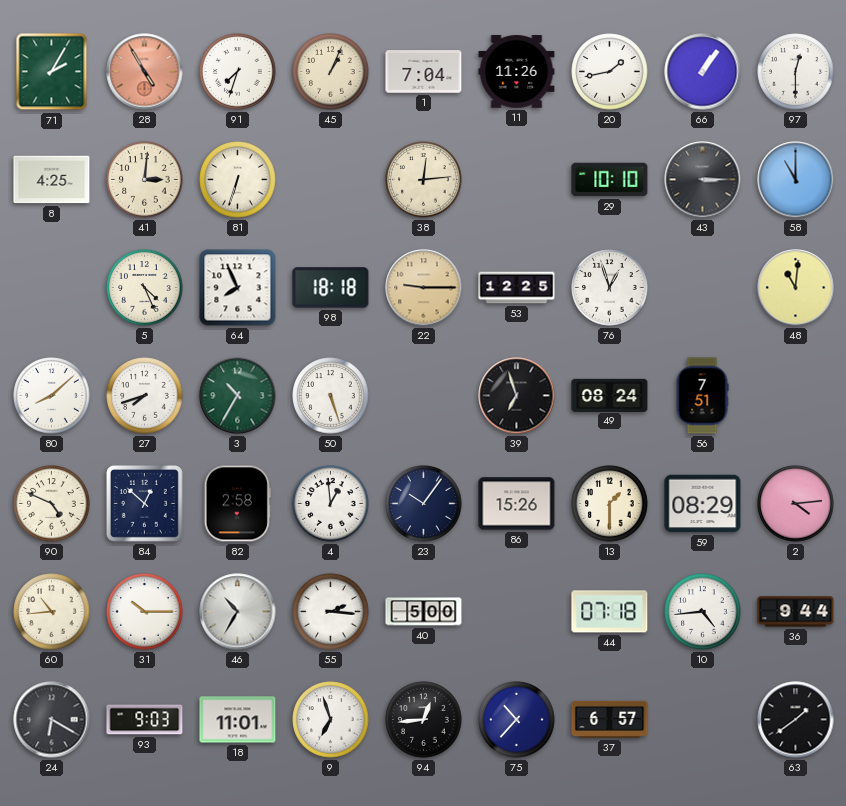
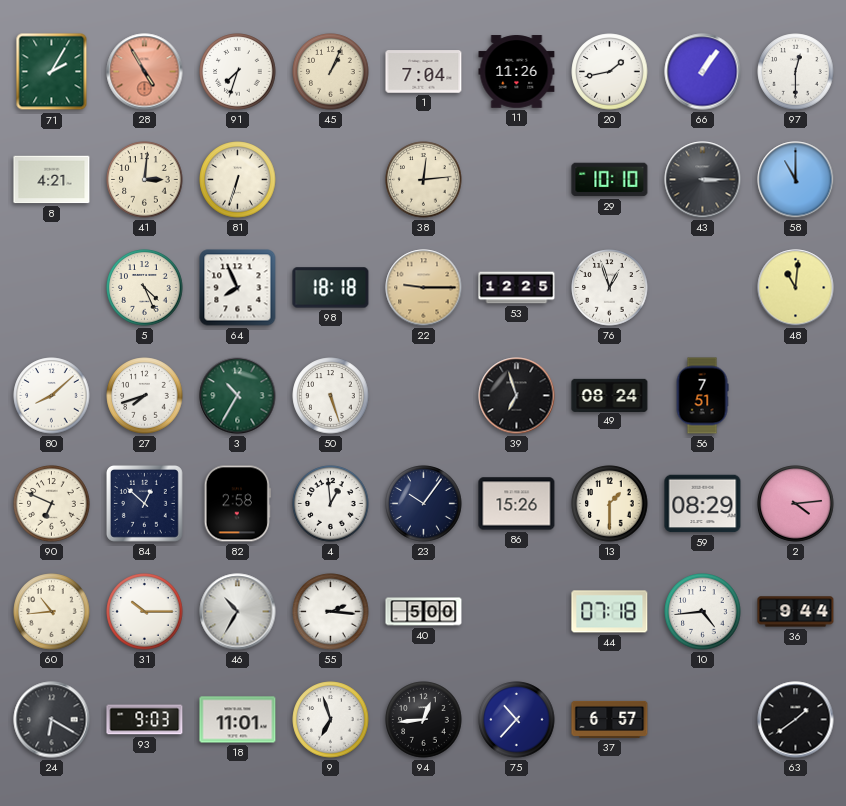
8: 4:25 -> 4:21
90: 4:49 -> 6:49
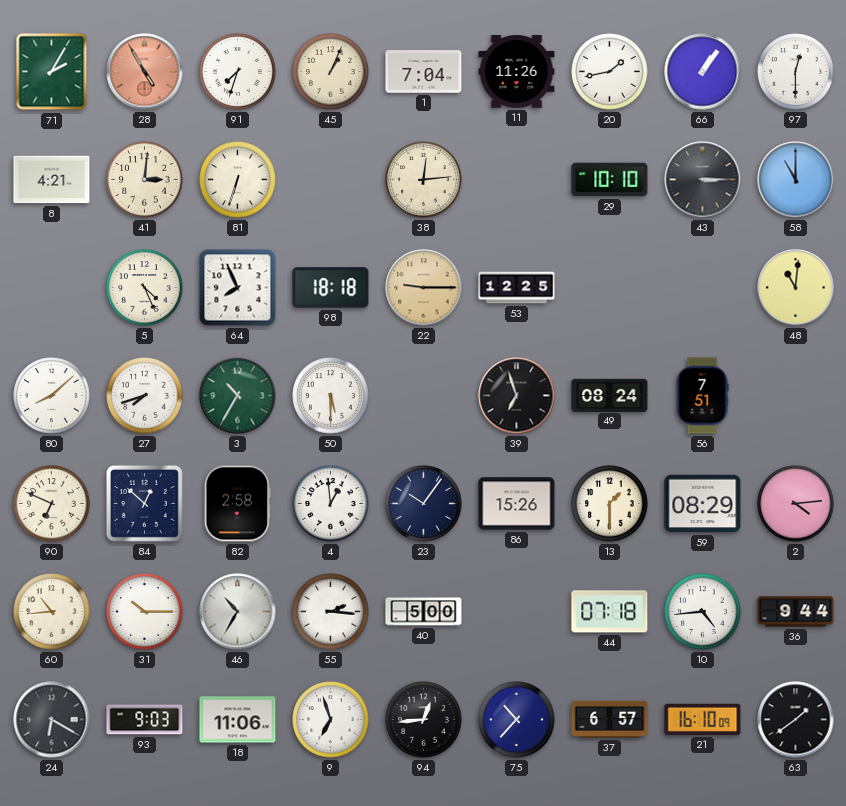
76: 12:57 -> none
50: 5:27 -> 5:30
18: 11:01 -> 11:06
21: none -> 16:10
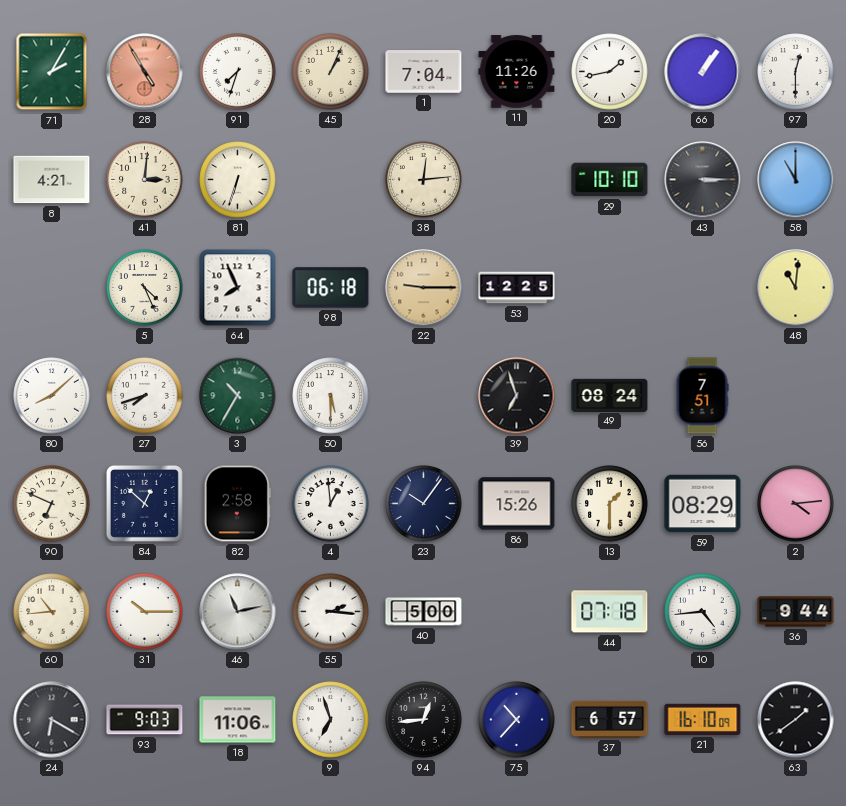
98: 18:18 -> 06:18
46: 10:35 -> 11:13
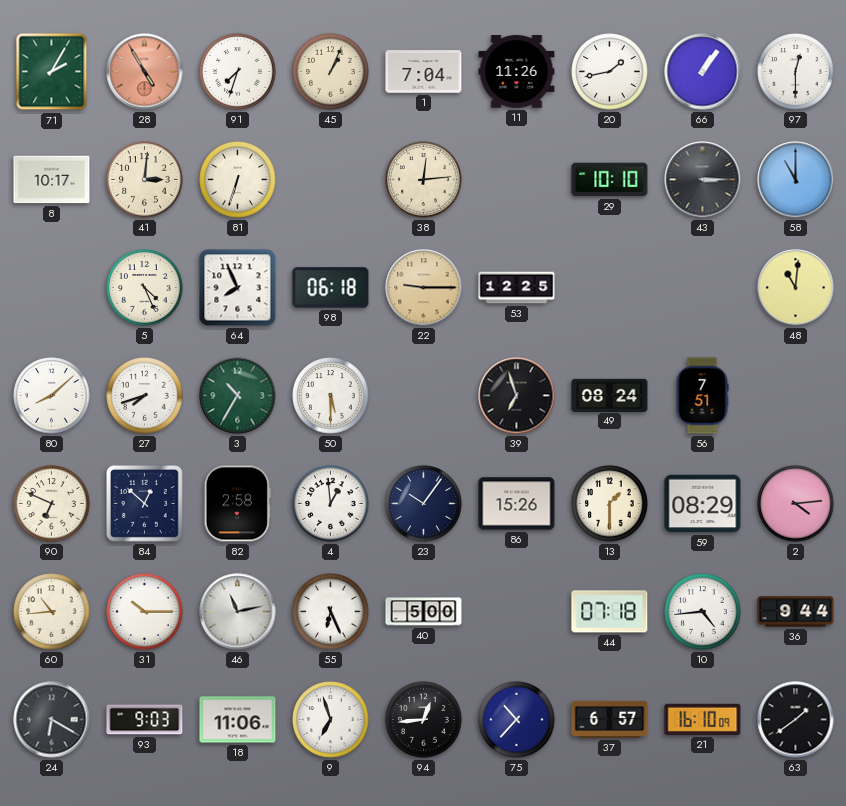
8: 4:21 -> 10:17
55: 2:16 -> 6:26
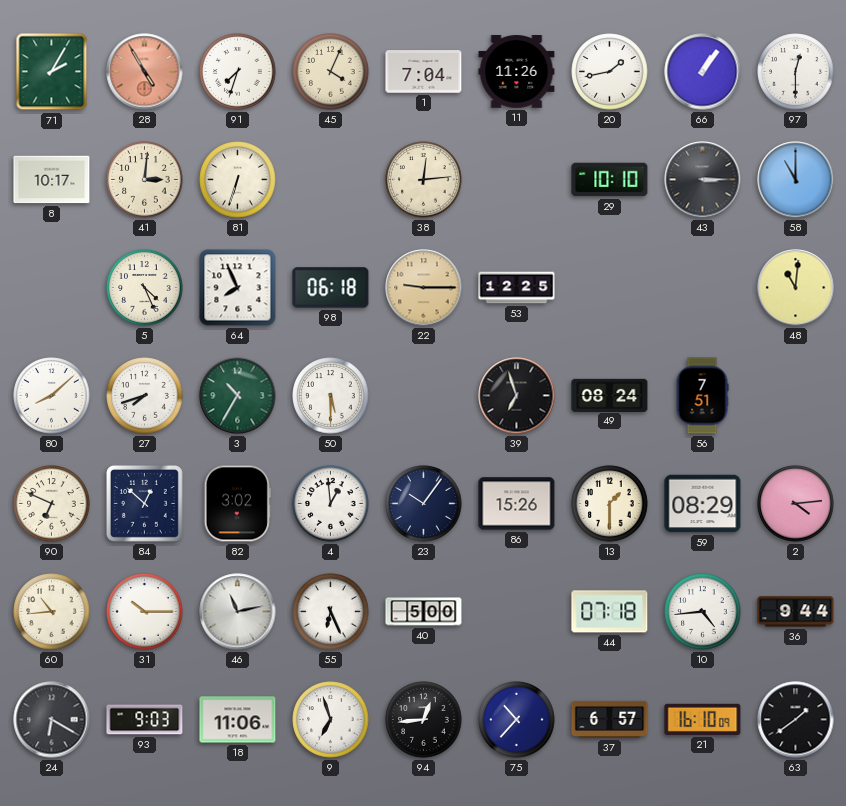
45: 1:04 -> 4:04
82: 2:58 -> 3:02
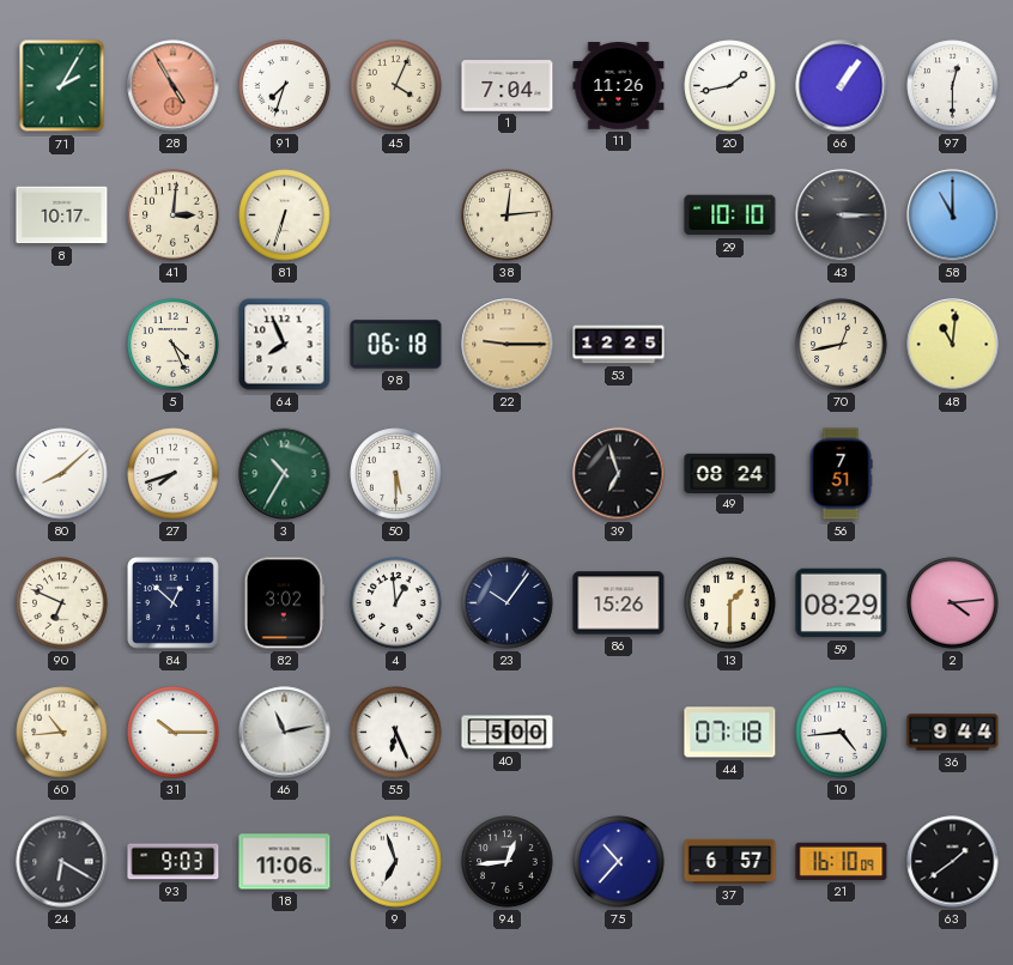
70: none -> 12:43
